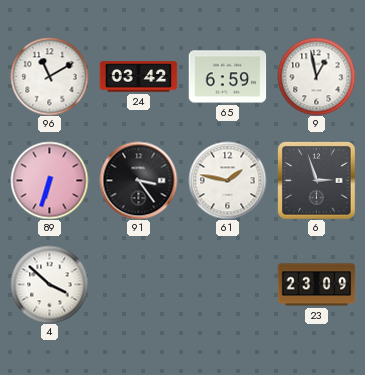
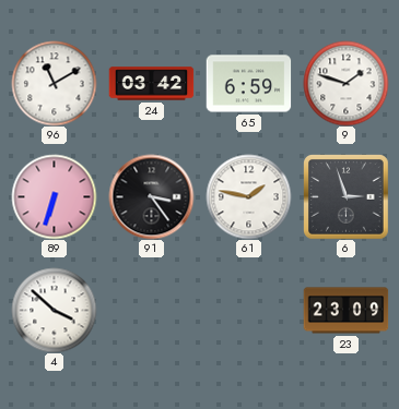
9: 12:58 -> 1:48
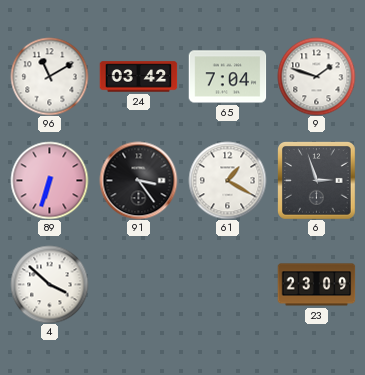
65: 6:59 -> 7:04
61: 1:47 -> 1:20
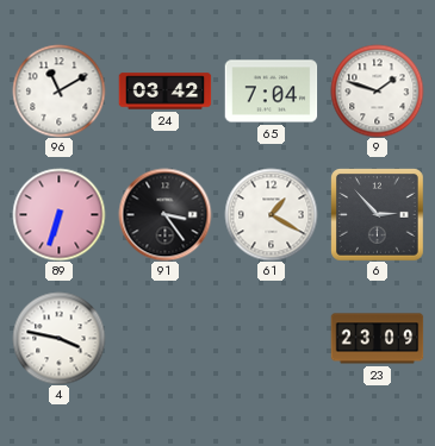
6: 2:57 -> 2:53
4: 3:52 -> 3:47
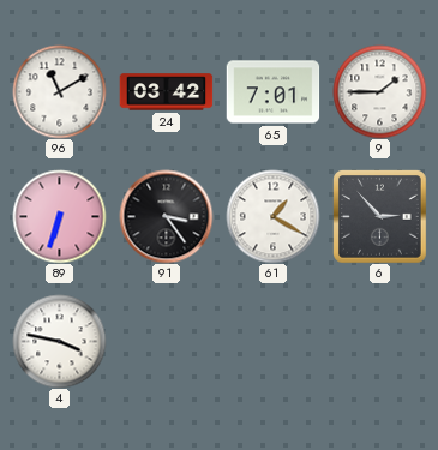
65: 7:04 -> 7:01
9: 1:48 -> 1:45
23: 23:09 -> none
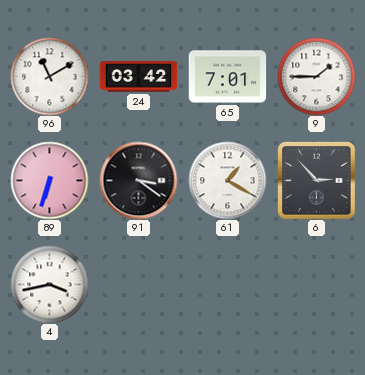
91: 3:24 -> 3:21
4: 3:47 -> 3:43
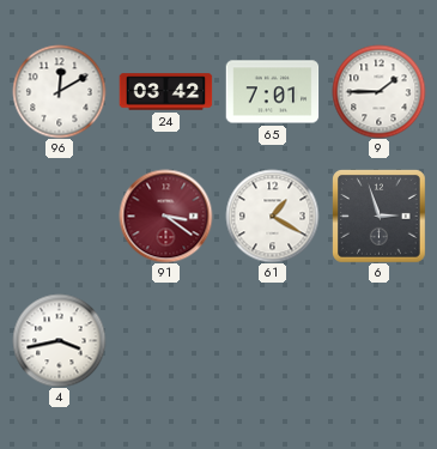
96: 11:10 -> 12:10
89: 6:33 -> none
91 dial: black -> burgundy
6: 2:53 -> 2:57
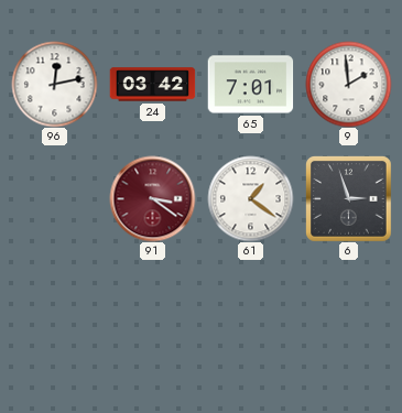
96: 12:10 -> 12:13
9: 1:45 -> 1:59
61: 1:20 -> 1:21
4: 3:43 -> none
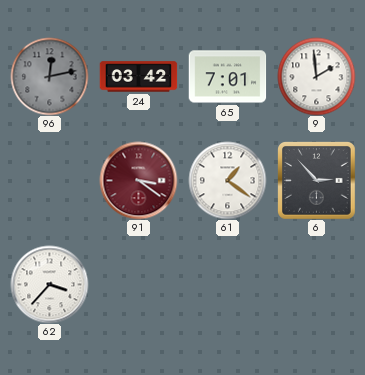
96 dial: white -> grey
6: 2:57 -> 2:53
62: none -> 3:37
